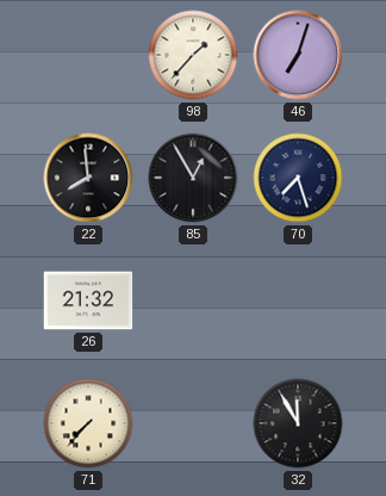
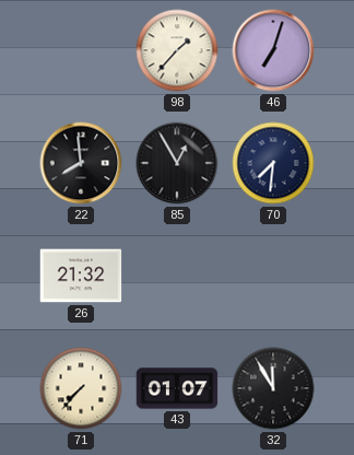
70: 7:27 -> 7:31
43: none -> 01:07
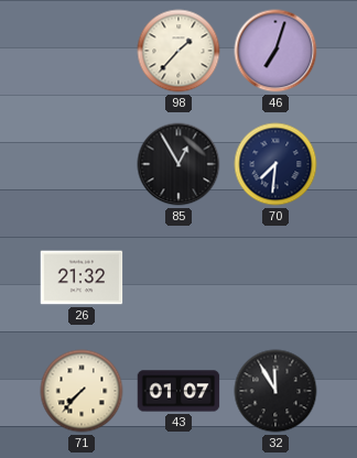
22: 7:59 -> none
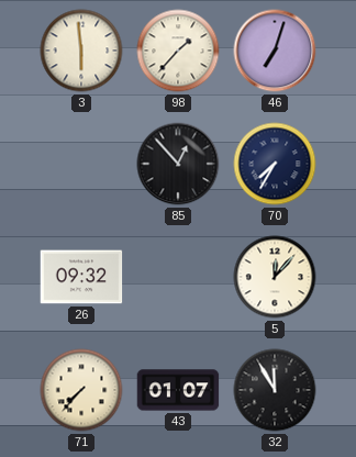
3: none -> 5:59
85: 12:55 -> 12:53
70: 7:31 -> 7:35
26: 21:32 -> 09:32
5: none -> 12:07
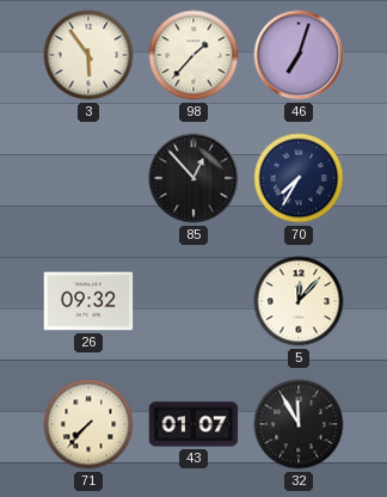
3: 5:59 -> 5:54
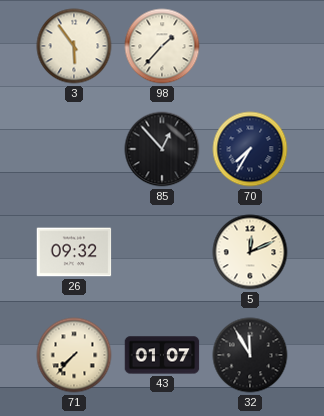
46: 7:03 -> none
5: 12:07 -> 12:11
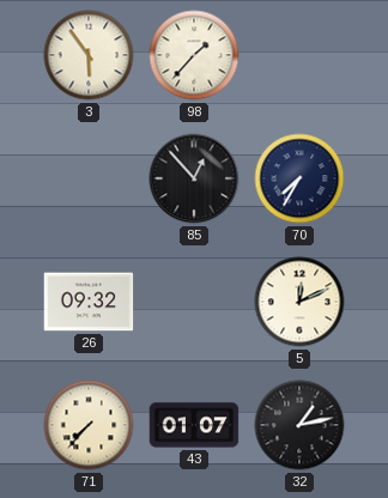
32: 11:55 -> 1:13
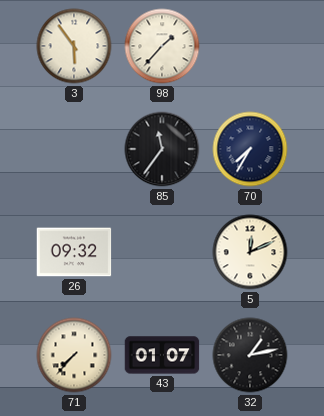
85: 12:53 -> 11:36
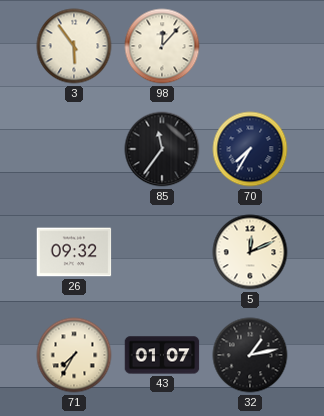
98: 1:37 -> 12:07
71: 7:37 -> 7:35
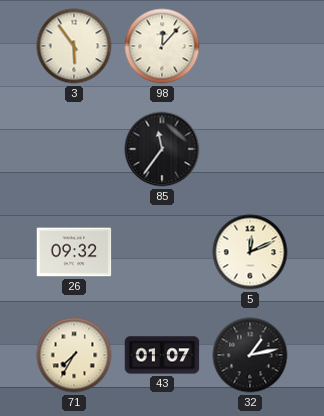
70: 7:35 -> none
